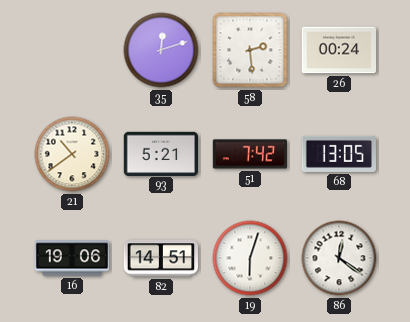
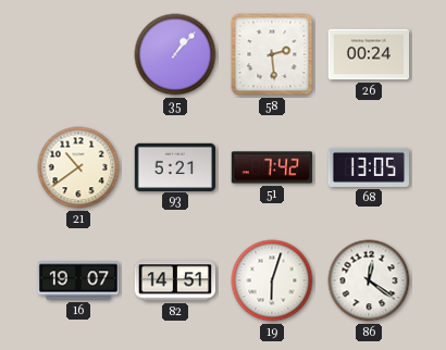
35: 12:12 -> 1:07
16: 19:06 -> 19:07
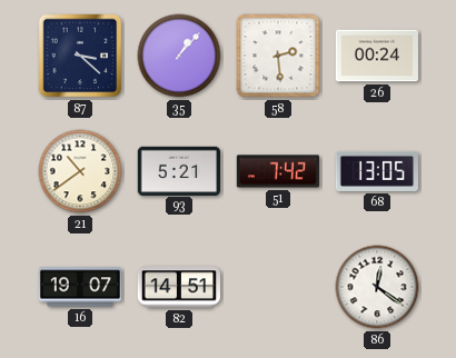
87: none -> 3:22
19: 6:03 -> none
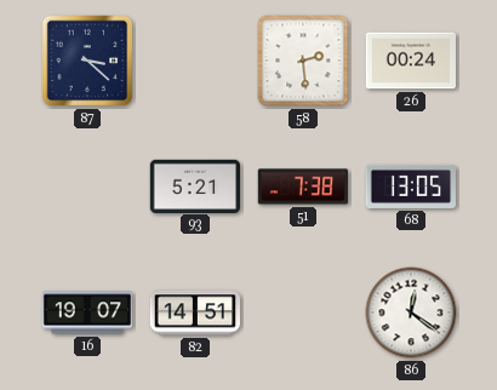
35: 1:07 -> none
21: 10:39 -> none
51: 7:42 -> 7:38
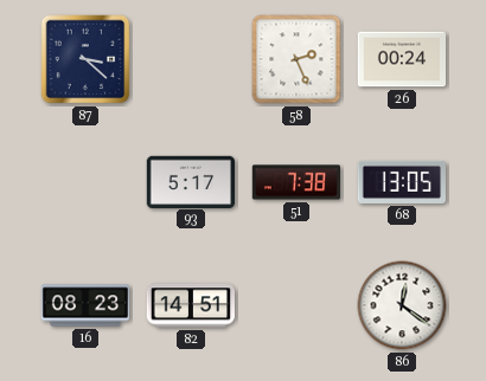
58: 2:29 -> 2:26
93: 5:21 -> 5:17
16: 19:07 -> 08:23
